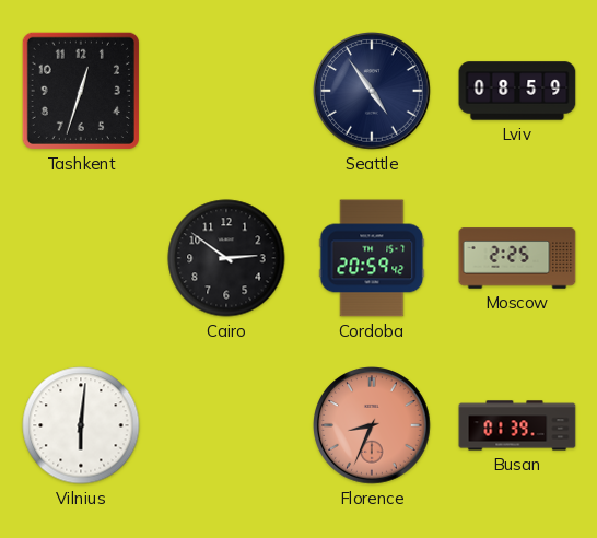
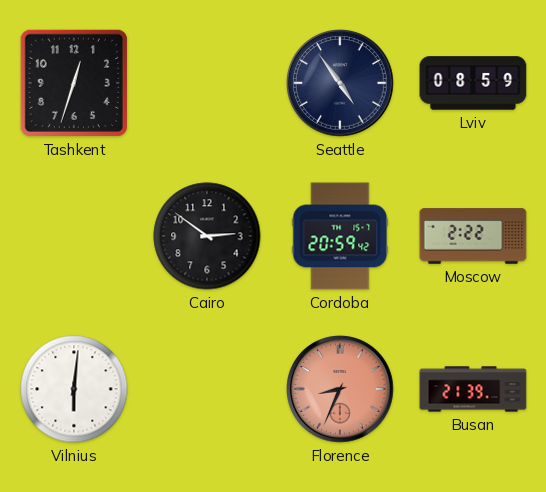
Moscow: 2:25 -> 2:22
Busan: 01:39 -> 21:39
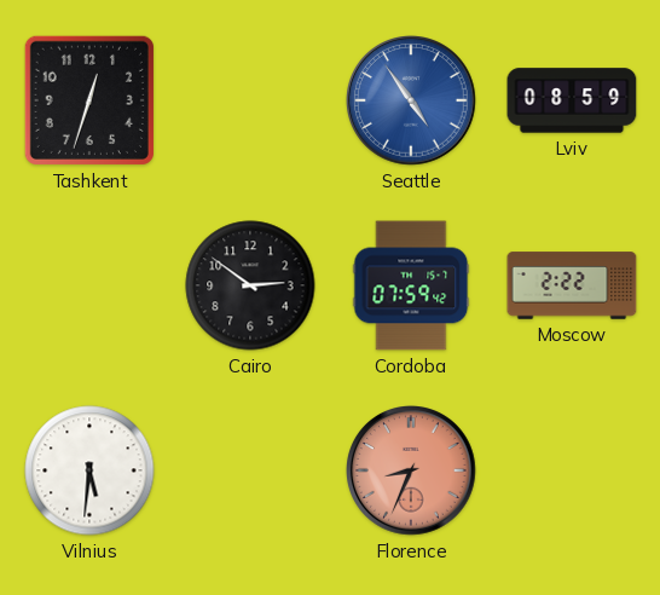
Seattle dial: navy -> blue
Cordoba: 20:59 -> 07:59
Vilnius: 6:01 -> 5:31
Busan: 21:39 -> none
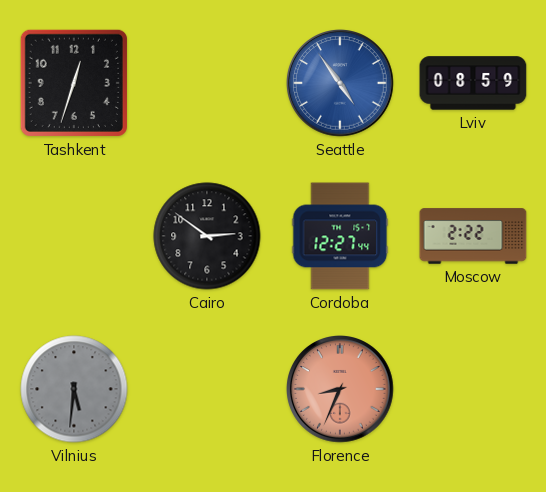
Cordoba: 07:59 -> 12:27
Vilnius dial: white -> grey
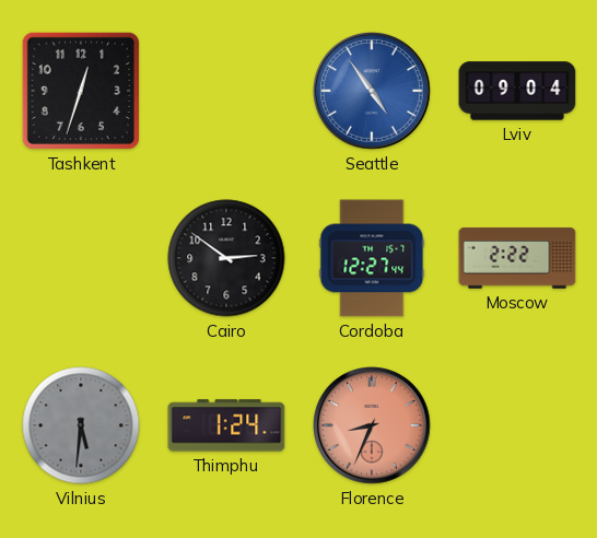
Lviv: 08:59 -> 09:04
Thimphu: none -> 1:24
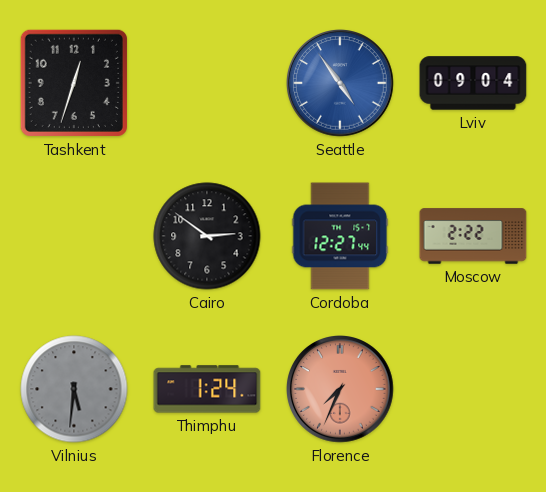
Florence: 8:34 -> 7:34
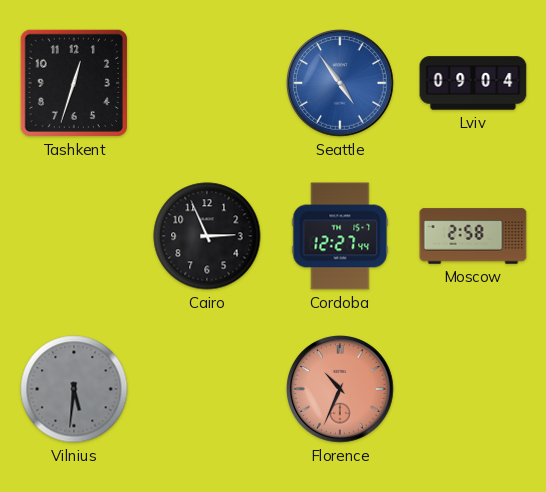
Cairo: 2:51 -> 2:56
Moscow: 2:22 -> 2:58
Thimphu: 1:24 -> none
Florence: 7:34 -> 10:34
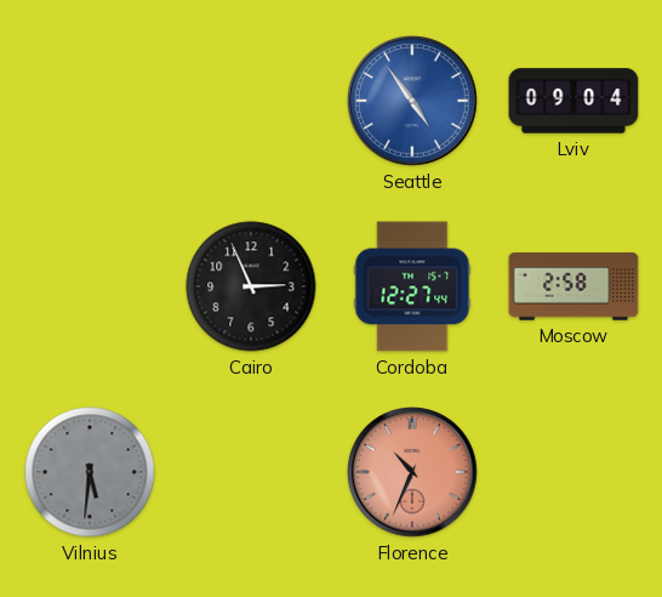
Tashkent: 12:33 -> none
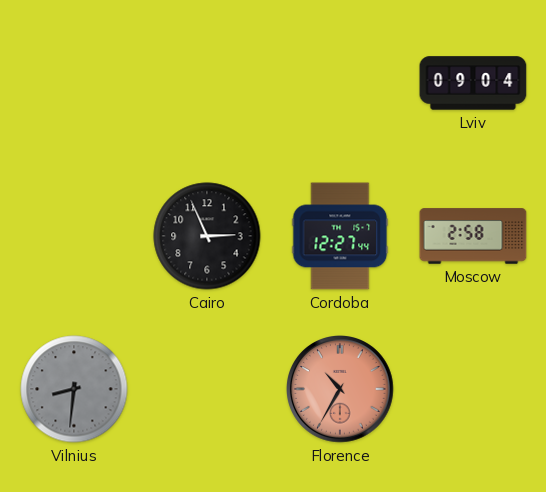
Seattle: 4:54 -> none
Vilnius: 5:31 -> 8:31
Florence: 10:34 -> 10:35
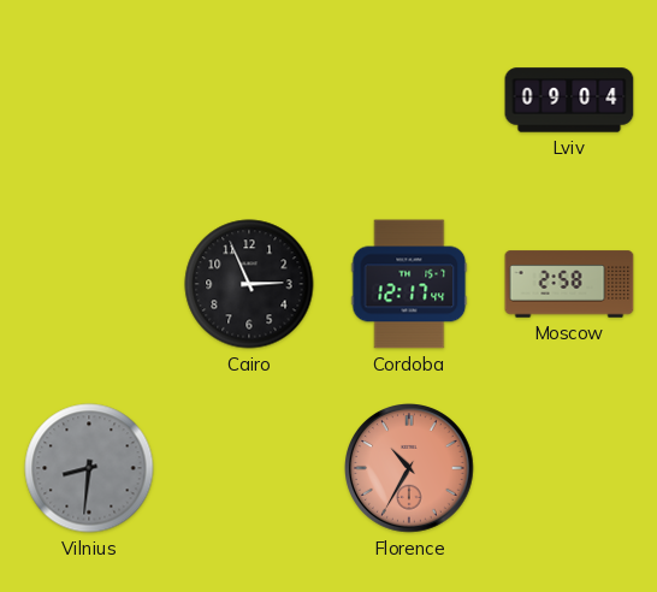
Cordoba: 12:27 -> 12:17
